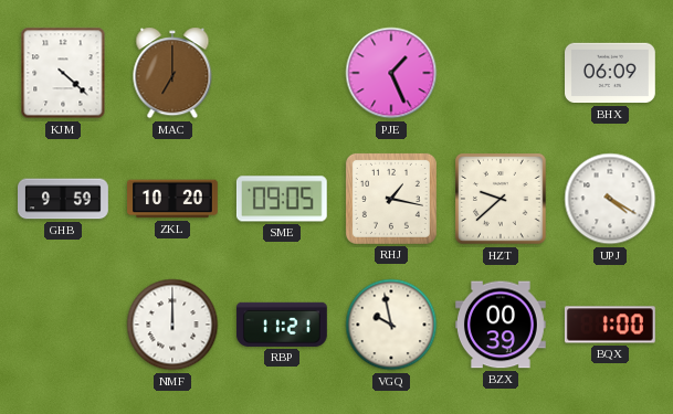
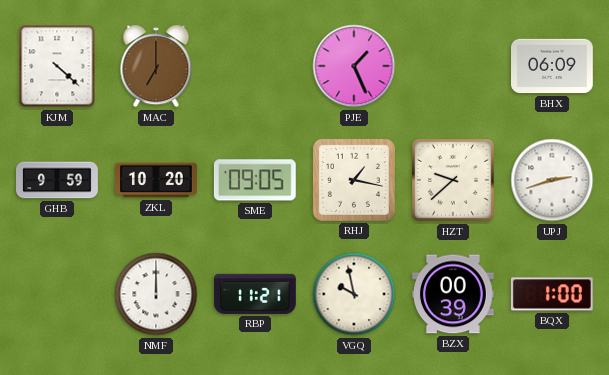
UPJ: 4:20 -> 2:42
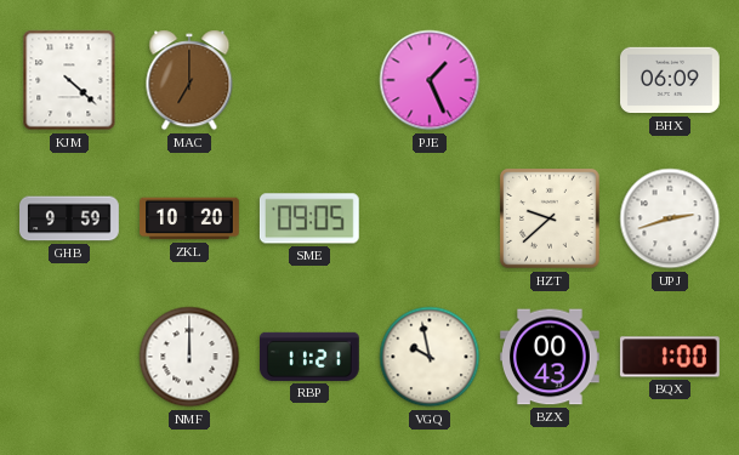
RHJ: 1:17 -> none
BZX: 00:39 -> 00:43
